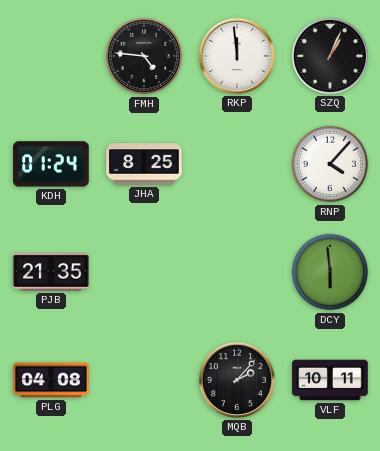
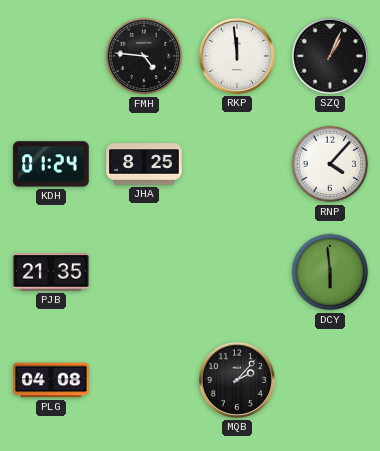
VLF: 10:11 -> none
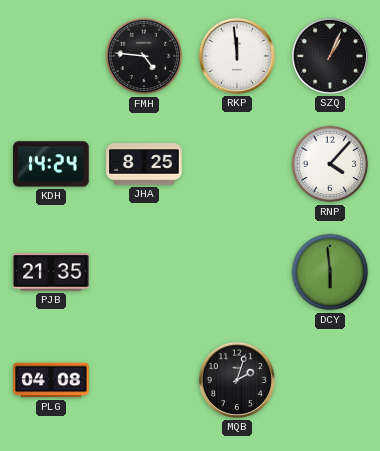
KDH: 01:24 -> 14:24
MQB: 2:07 -> 2:03
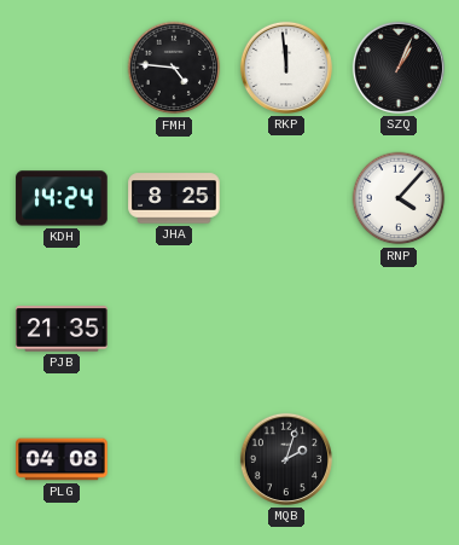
DCY: 5:59 -> none
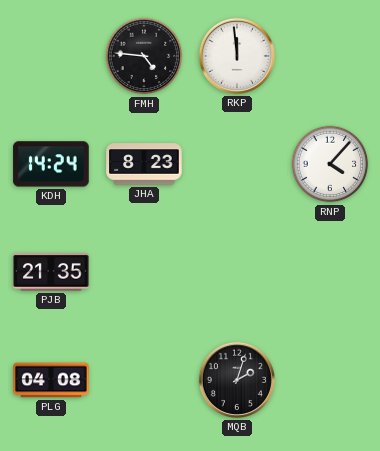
SZQ: 1:04 -> none
JHA: 8:25 -> 8:23
